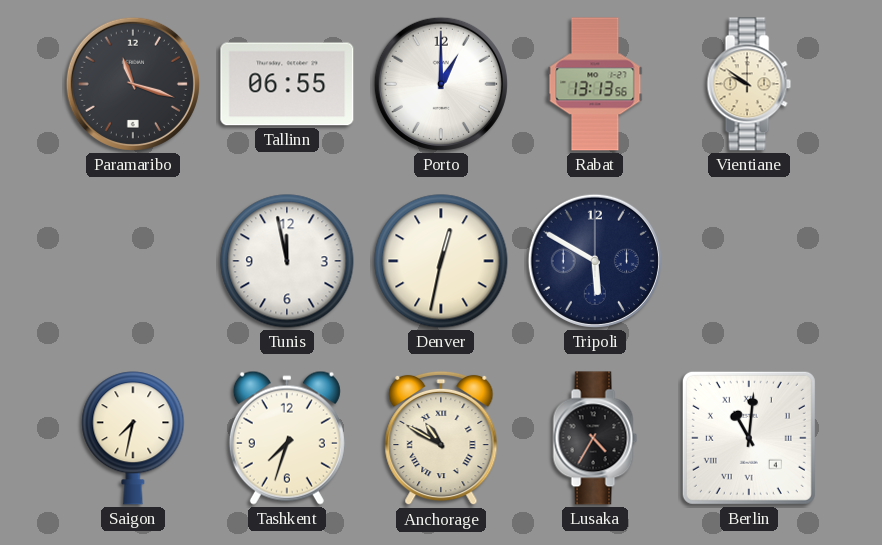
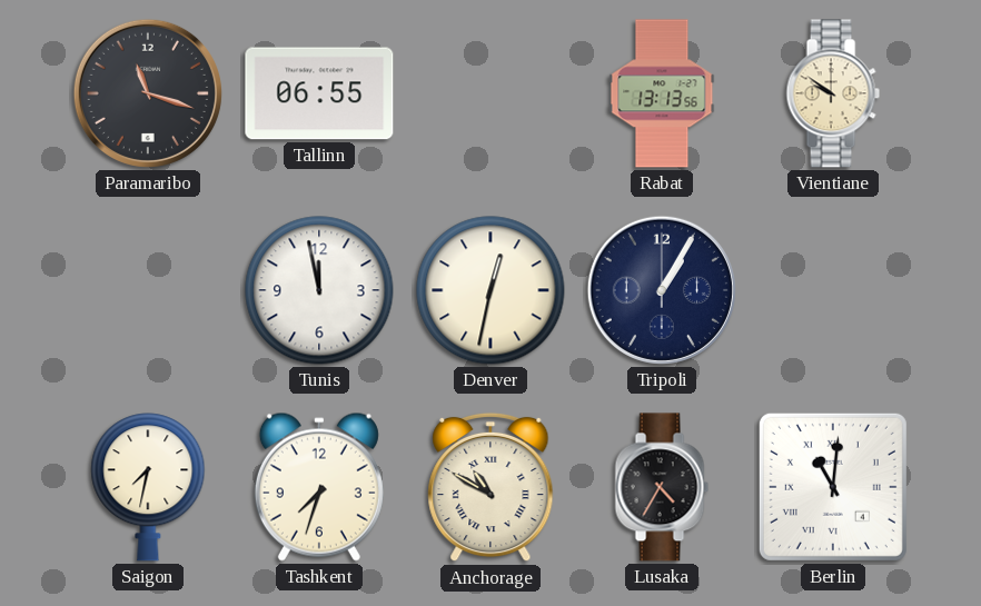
Porto: 1:00 -> none
Tripoli: 5:50 -> 1:05
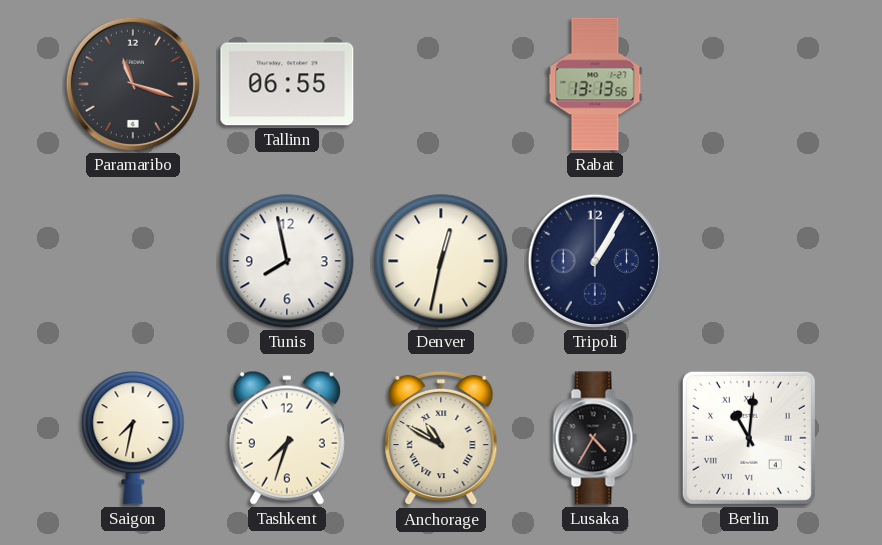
Vientiane: 9:51 -> none
Tunis: 11:58 -> 7:58
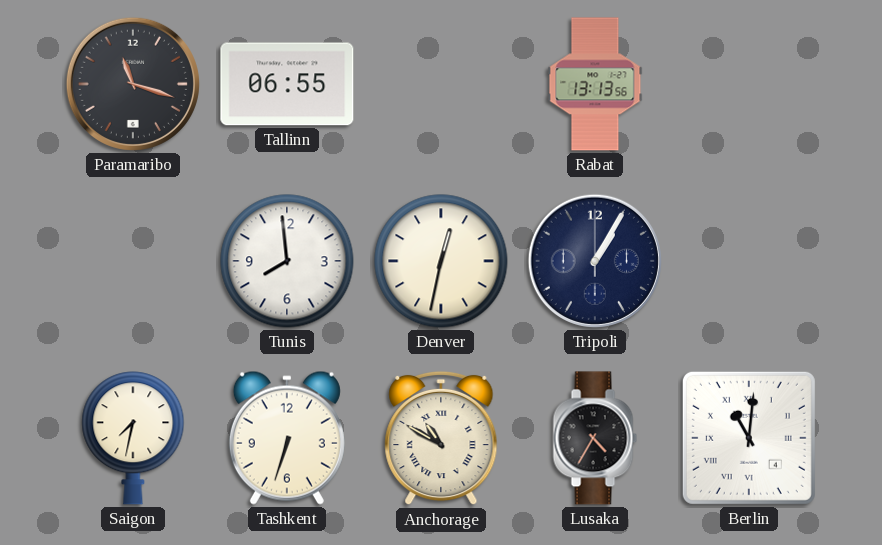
Tunis: 7:58 -> 7:59
Tashkent: 7:33 -> 6:33
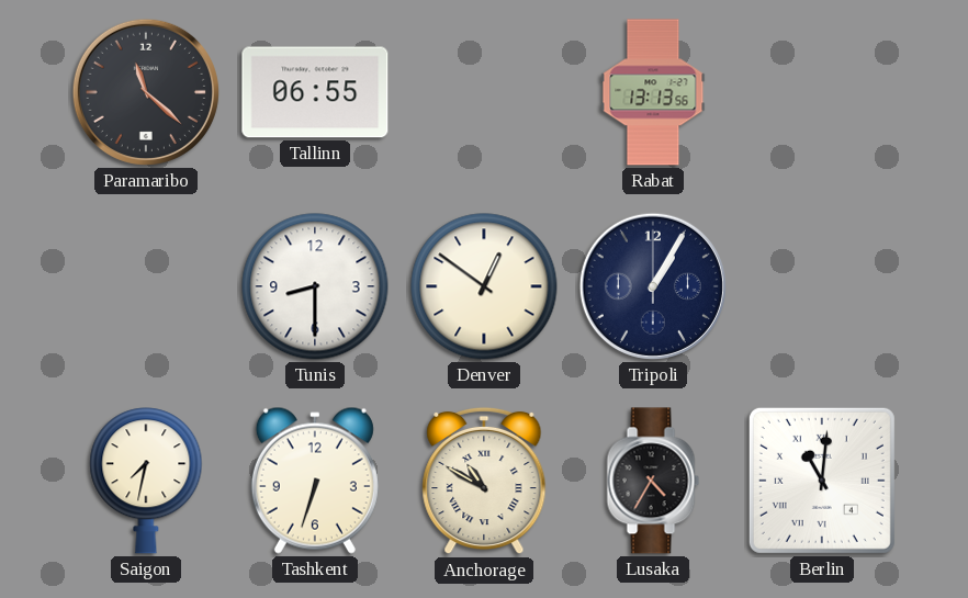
Paramaribo: 11:18 -> 11:22
Tunis: 7:59 -> 8:30
Denver: 12:32 -> 12:51
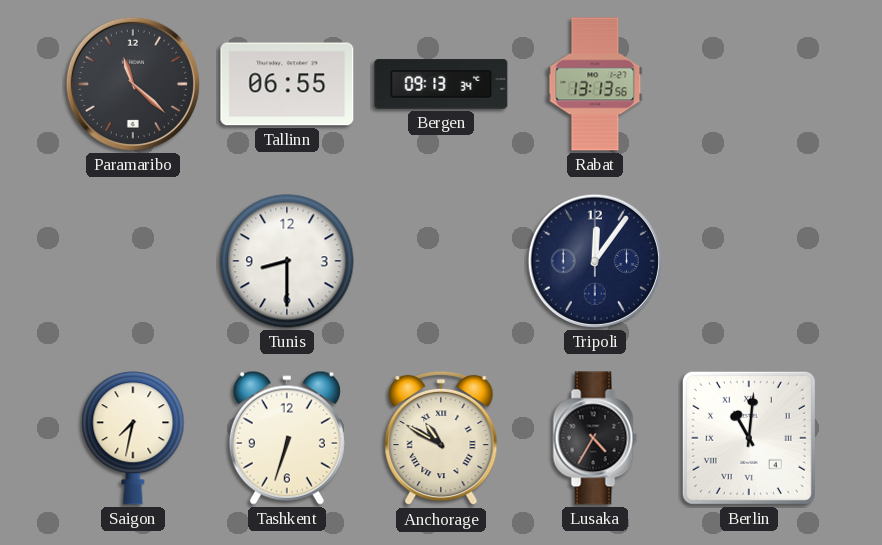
Bergen: none -> 09:13
Denver: 12:51 -> none
Tripoli: 1:05 -> 12:06
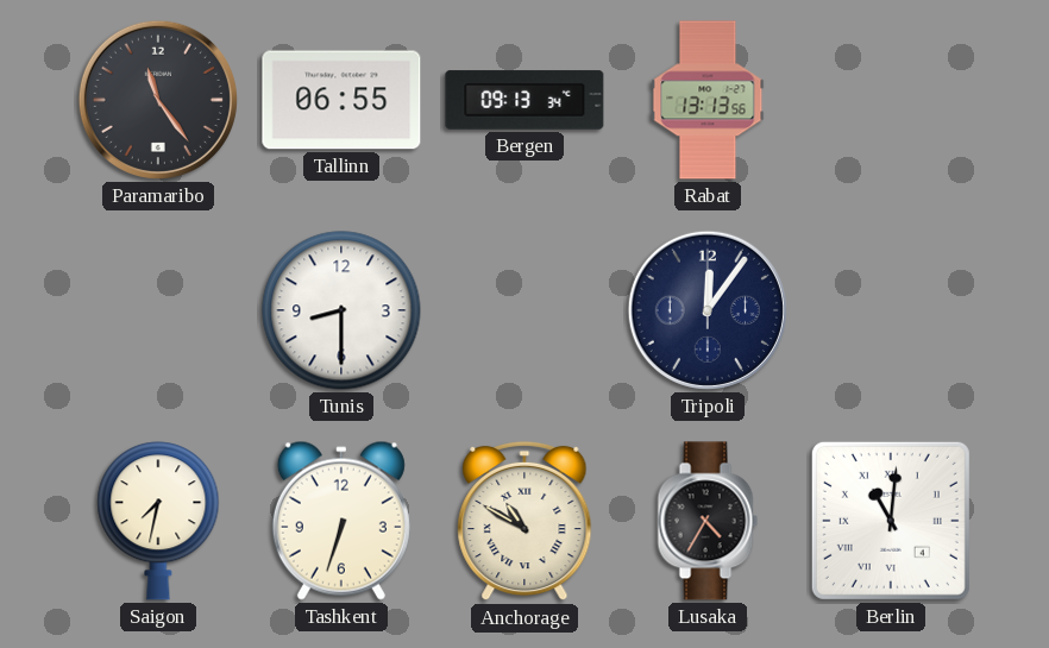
Paramaribo: 11:22 -> 11:24
